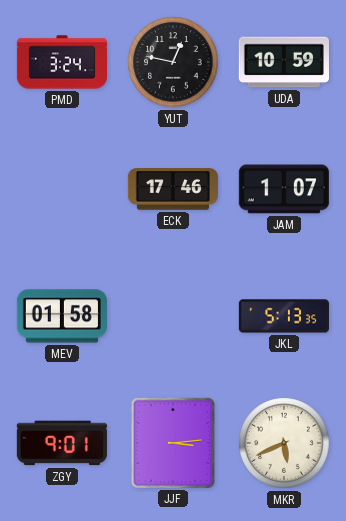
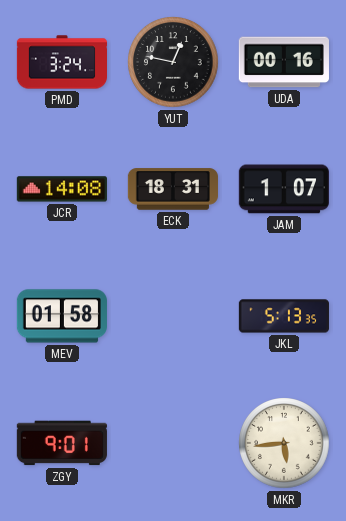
UDA: 10:59 -> 00:16
JCR: none -> 14:08
ECK: 17:46 -> 18:31
JJF: 3:14 -> none
MKR: 5:41 -> 5:44
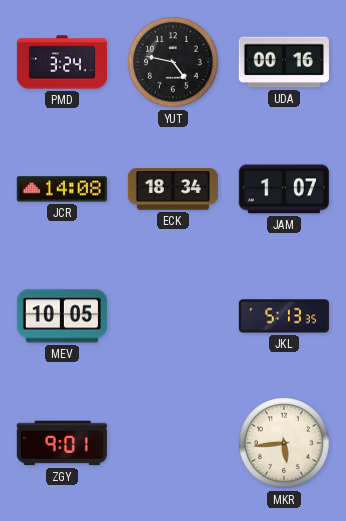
YUT: 12:47 -> 4:47
ECK: 18:31 -> 18:34
MEV: 01:58 -> 10:05
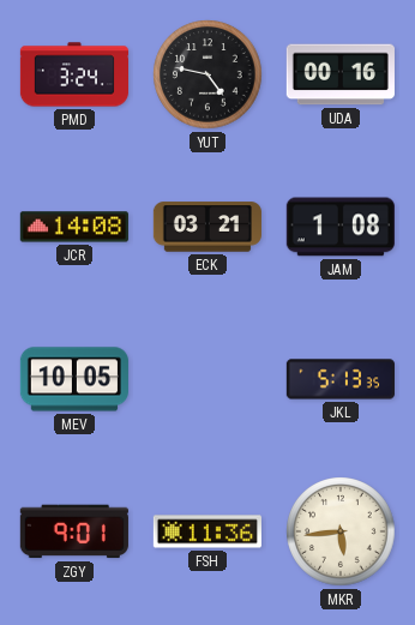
ECK: 18:34 -> 03:21
JAM: 1:07 -> 1:08
FSH: none -> 11:36
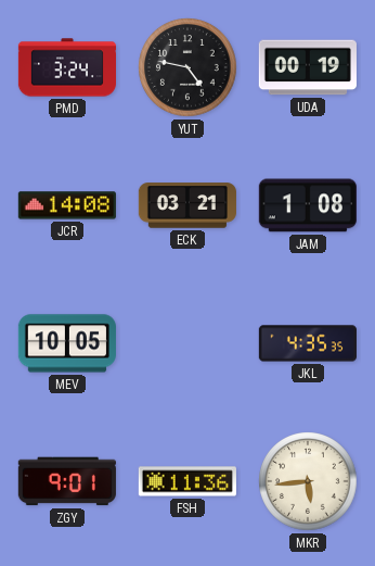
UDA: 00:16 -> 00:19
JKL: 5:13 -> 4:35
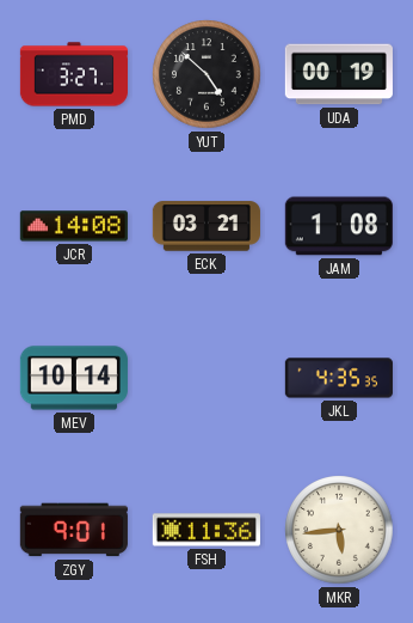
PMD: 3:24 -> 3:27
YUT: 4:47 -> 4:52
MEV: 10:05 -> 10:14
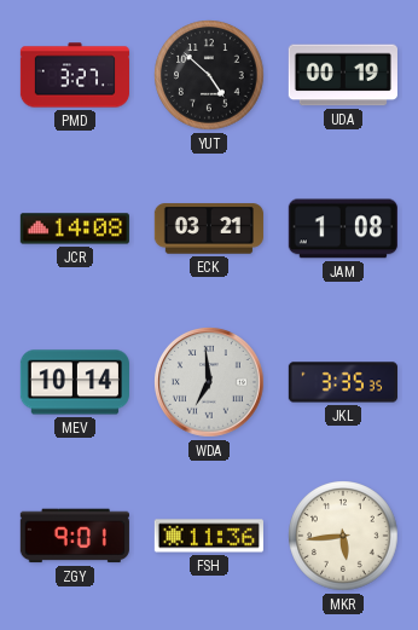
WDA: none -> 6:59
JKL: 4:35 -> 3:35
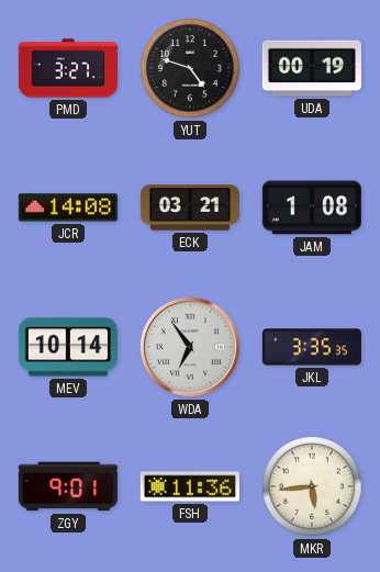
YUT: 4:52 -> 4:48
WDA: 6:59 -> 6:54
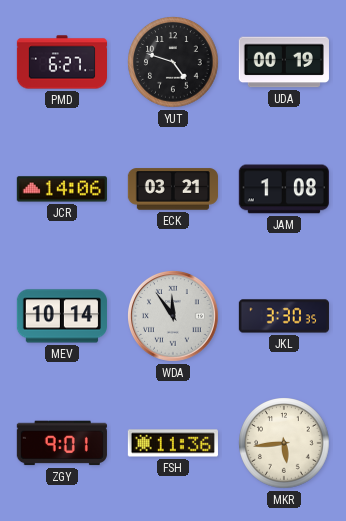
PMD: 3:27 -> 6:27
JCR: 14:08 -> 14:06
WDA: 6:54 -> 11:54
JKL: 3:35 -> 3:30
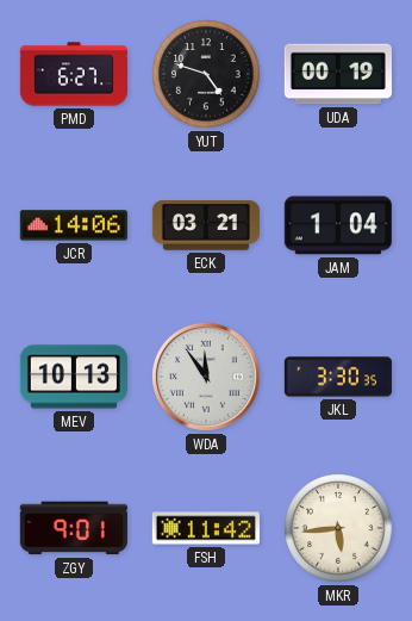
JAM: 1:08 -> 1:04
MEV: 10:14 -> 10:13
FSH: 11:36 -> 11:42
